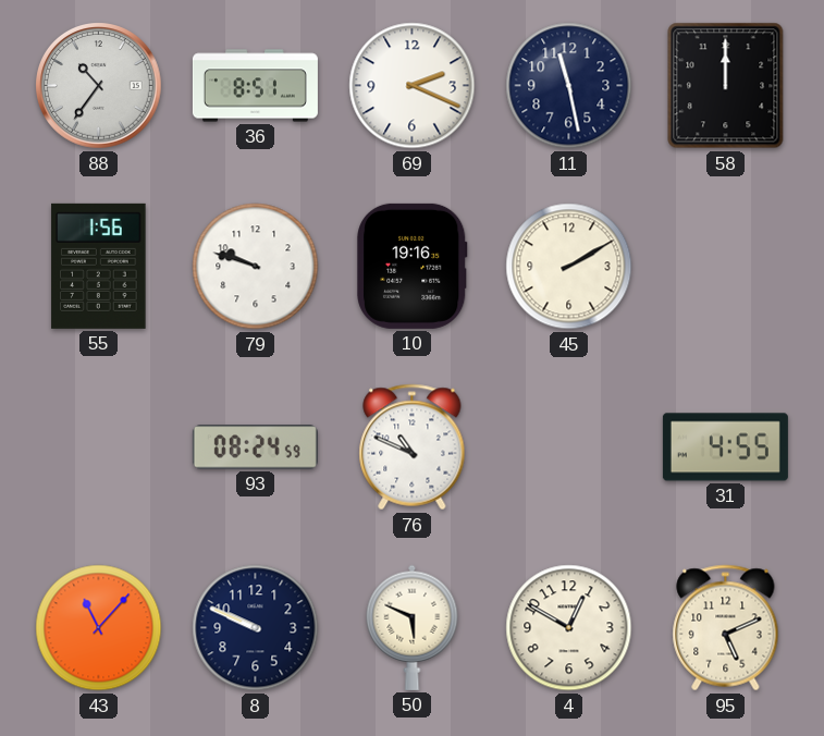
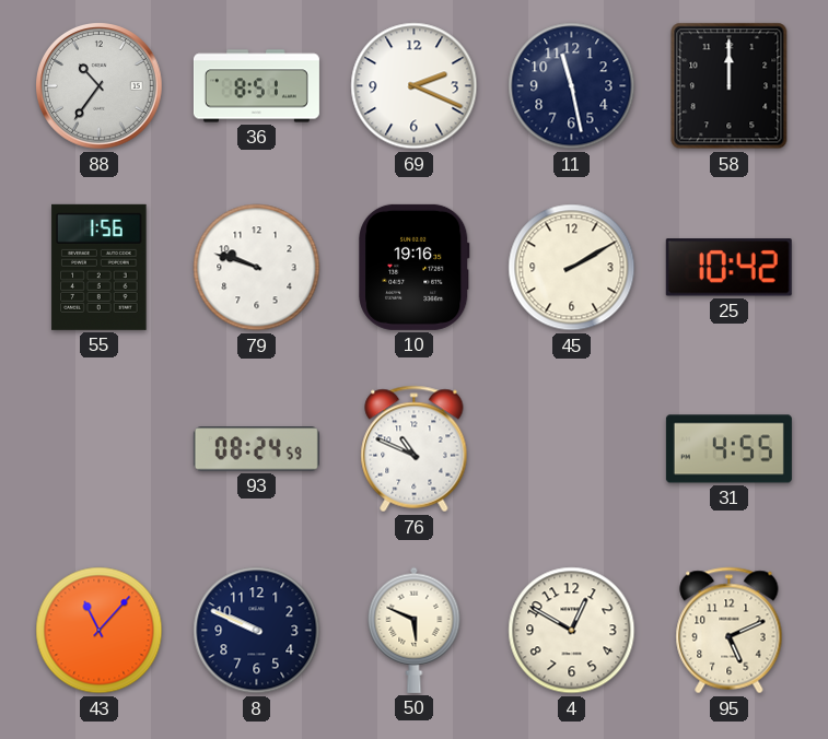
25: none -> 10:42
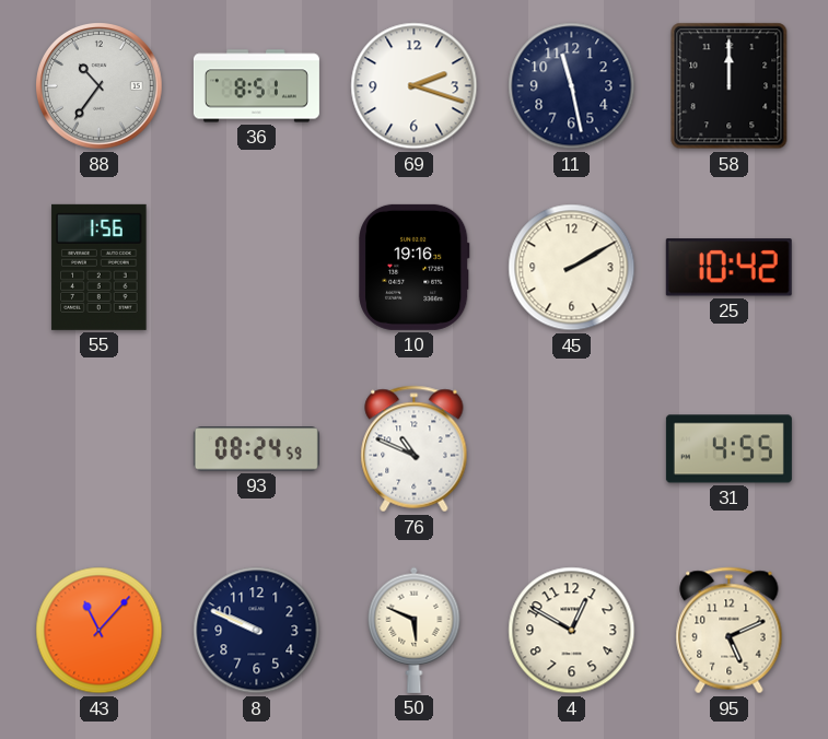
69: 2:19 -> 2:18
79: 9:48 -> none
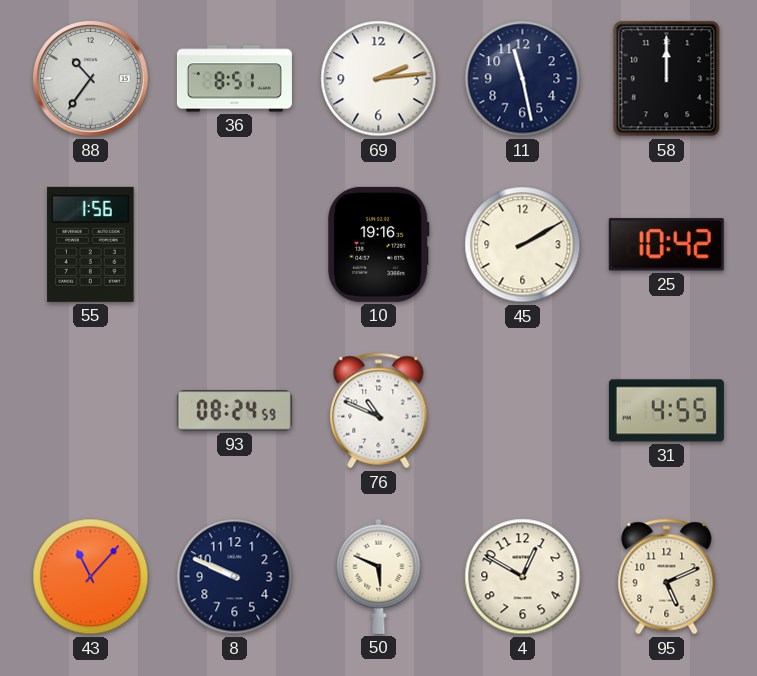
69: 2:18 -> 2:14
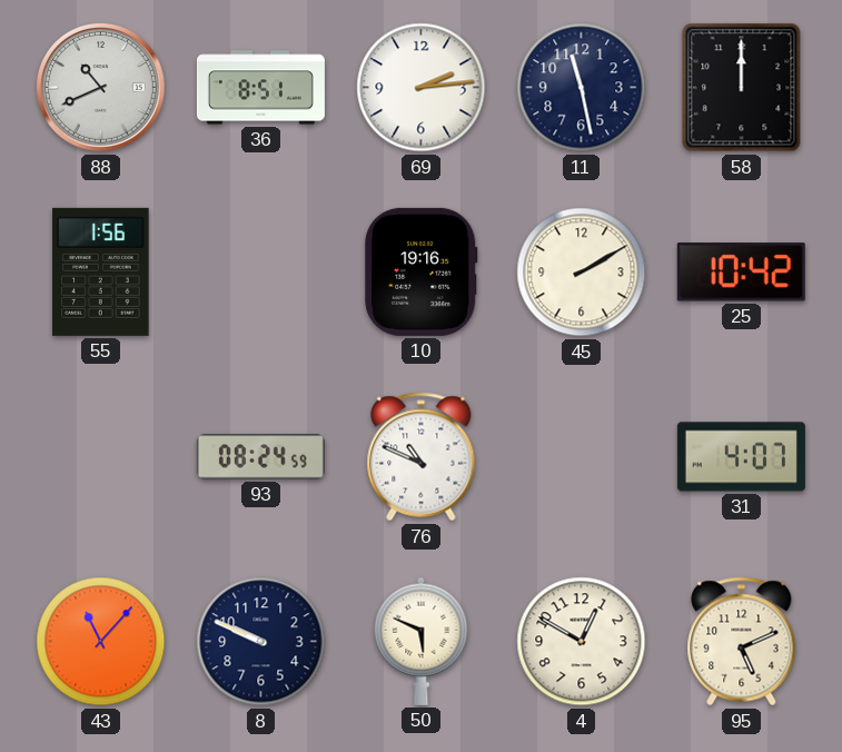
88: 10:36 -> 10:41
31: 4:55 -> 4:07
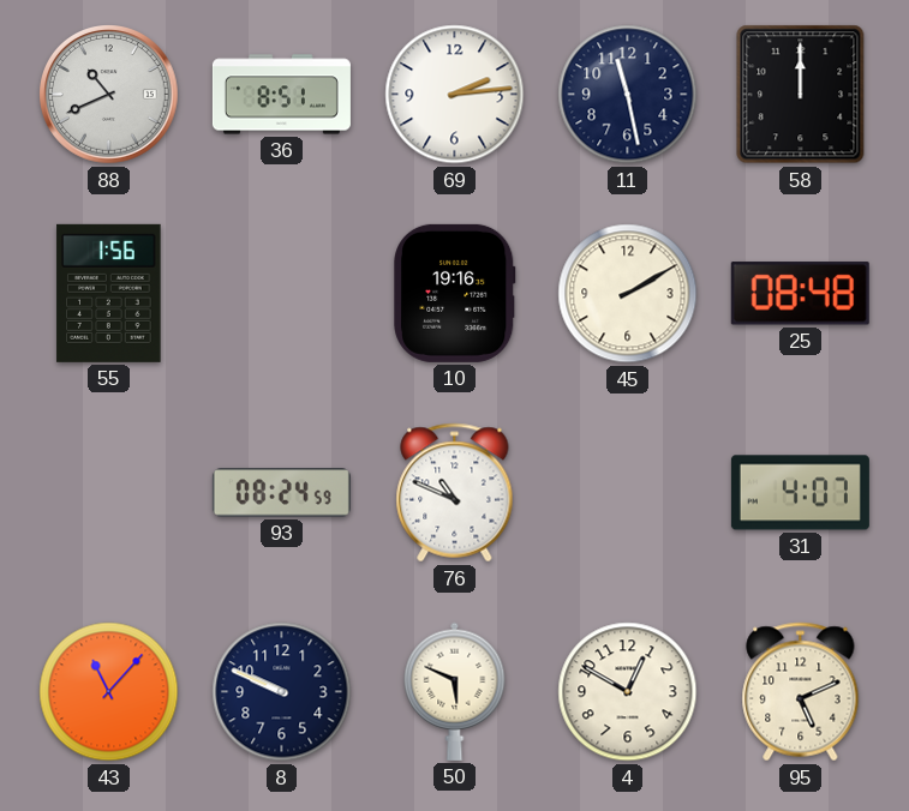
25: 10:42 -> 08:48
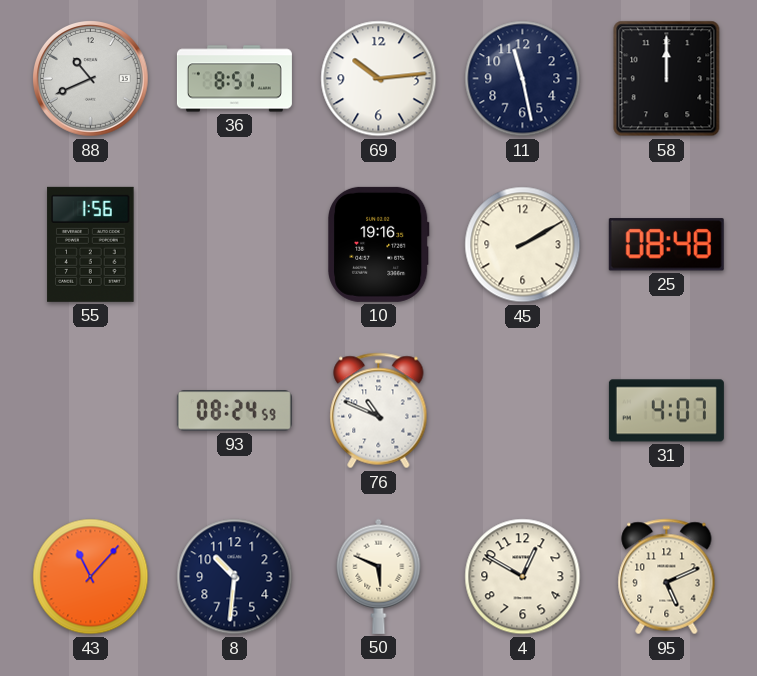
69: 2:14 -> 10:14
8: 9:49 -> 10:31
